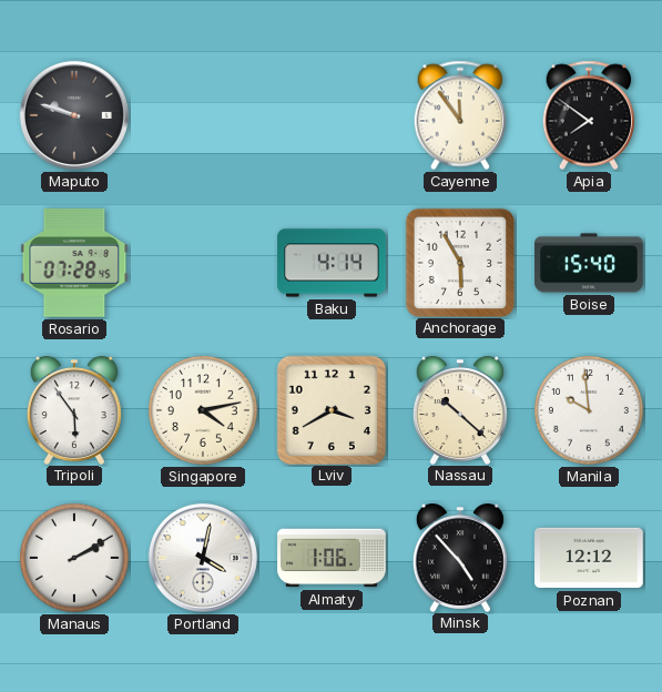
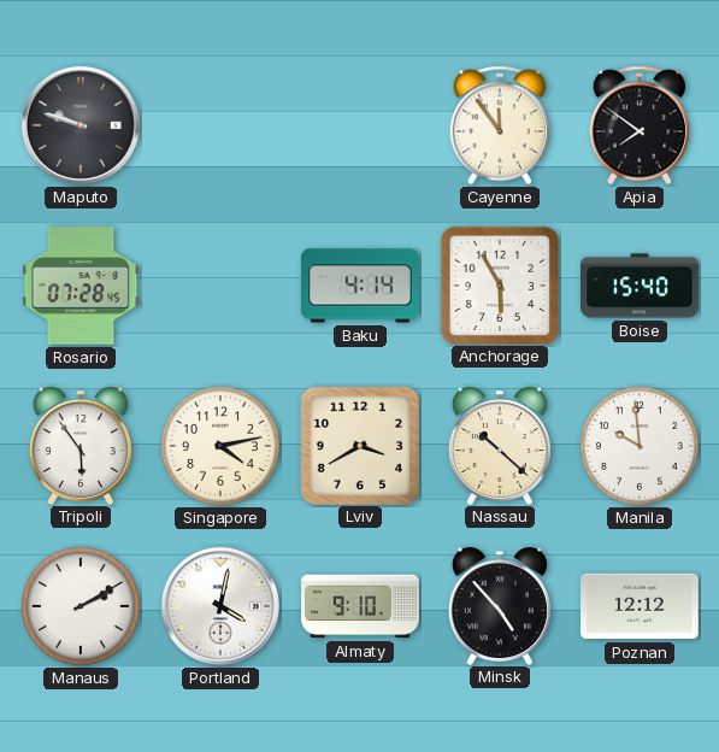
Almaty: 1:06 -> 9:10
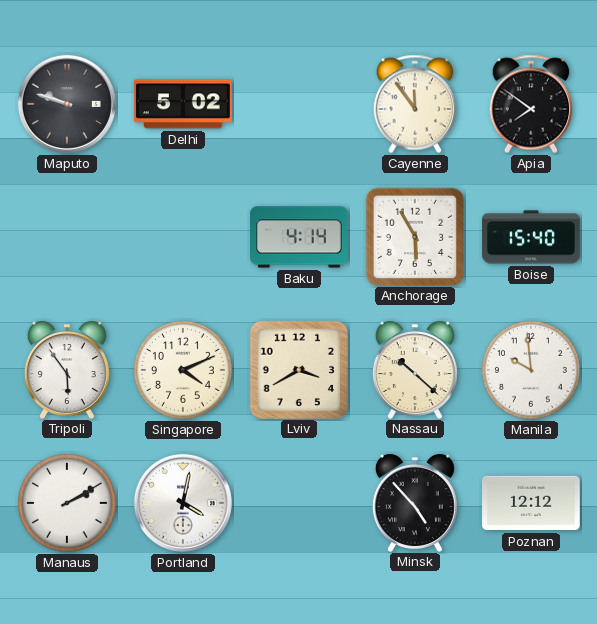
Delhi: none -> 5:02
Rosario: 07:28 -> none
Singapore: 4:13 -> 4:11
Almaty: 9:10 -> none
